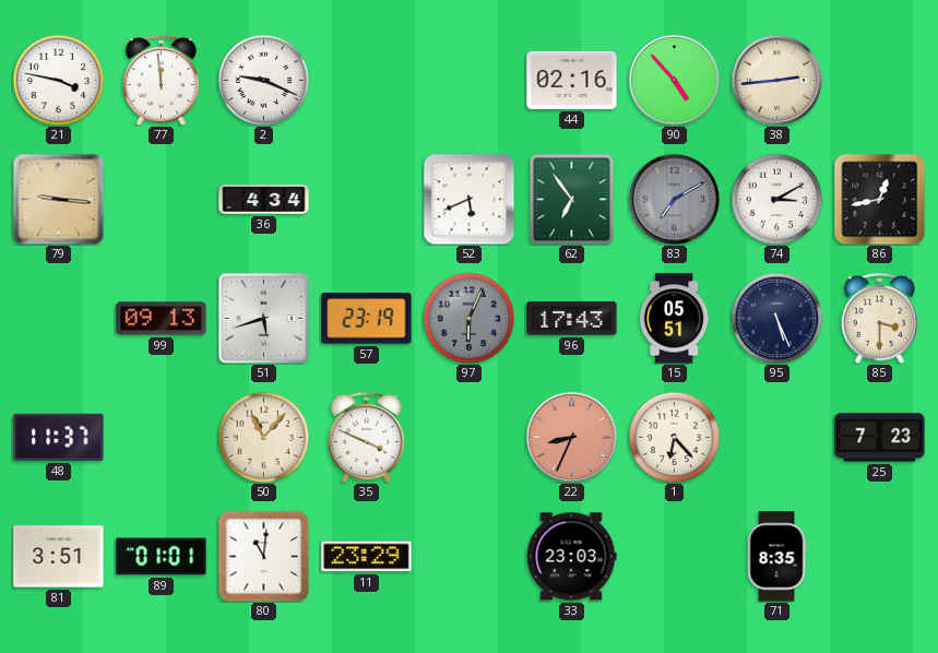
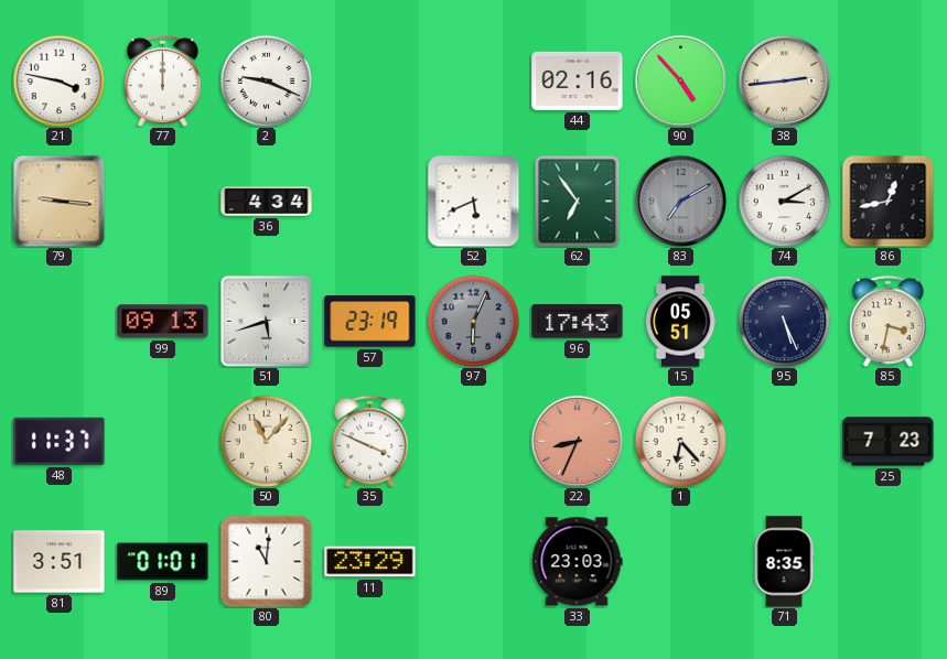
77: 11:59 -> 12:00
85: 3:30 -> 3:32
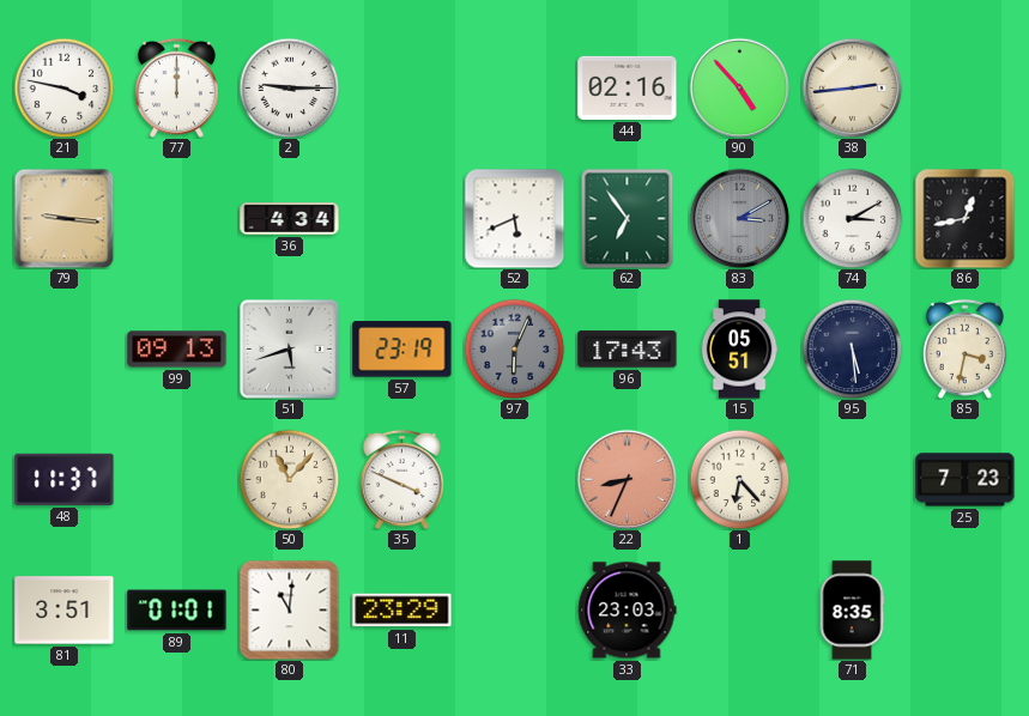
2: 9:19 -> 9:15
83: 7:10 -> 3:10
95: 5:26 -> 5:29
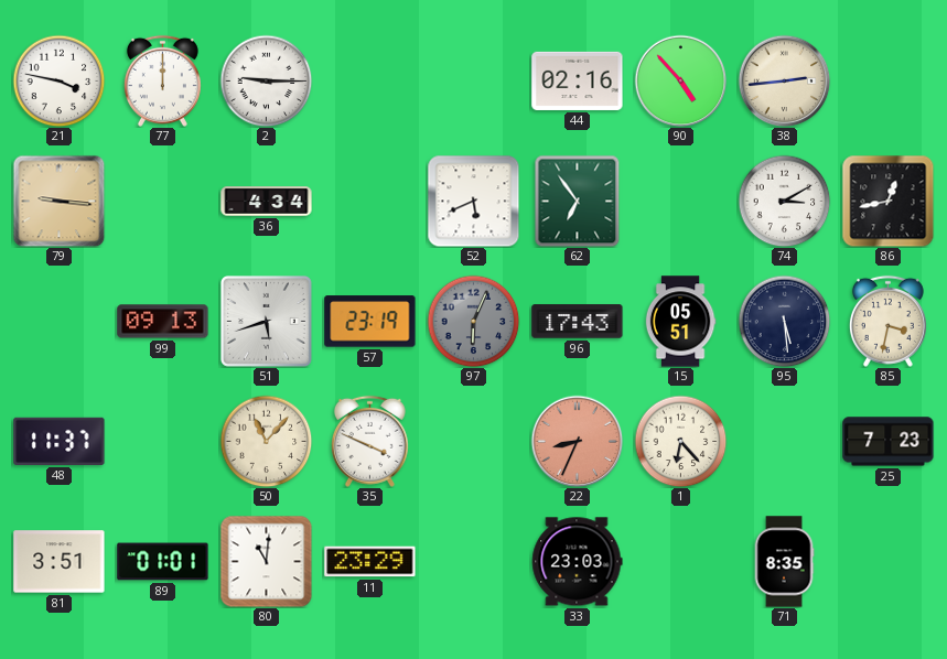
83: 3:10 -> none
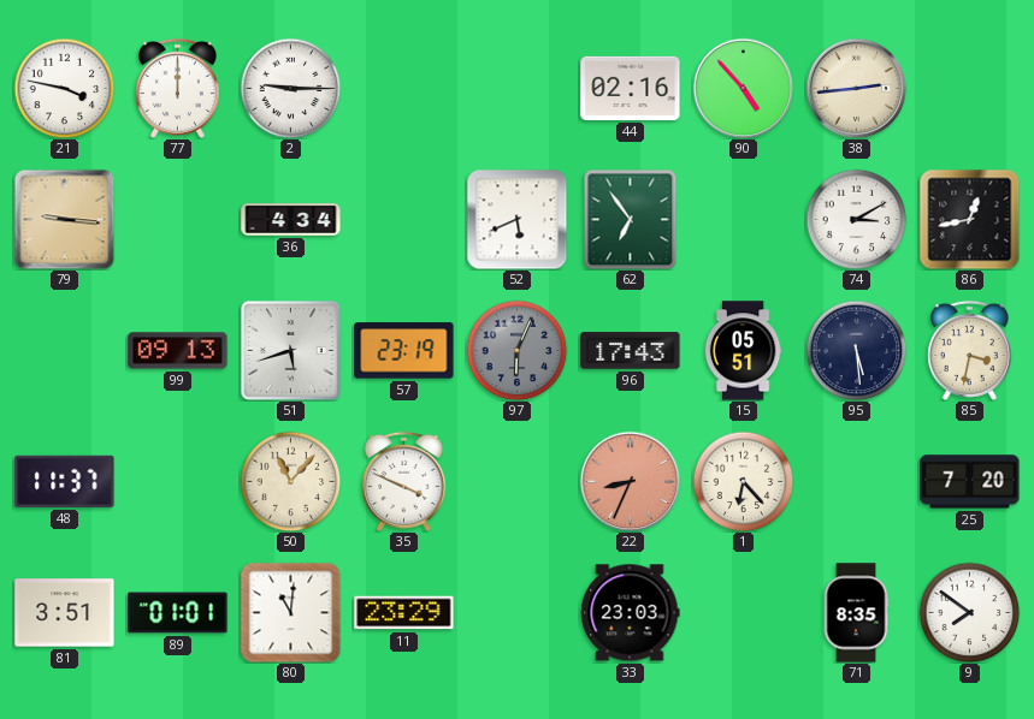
25: 7:23 -> 7:20
9: none -> 7:51
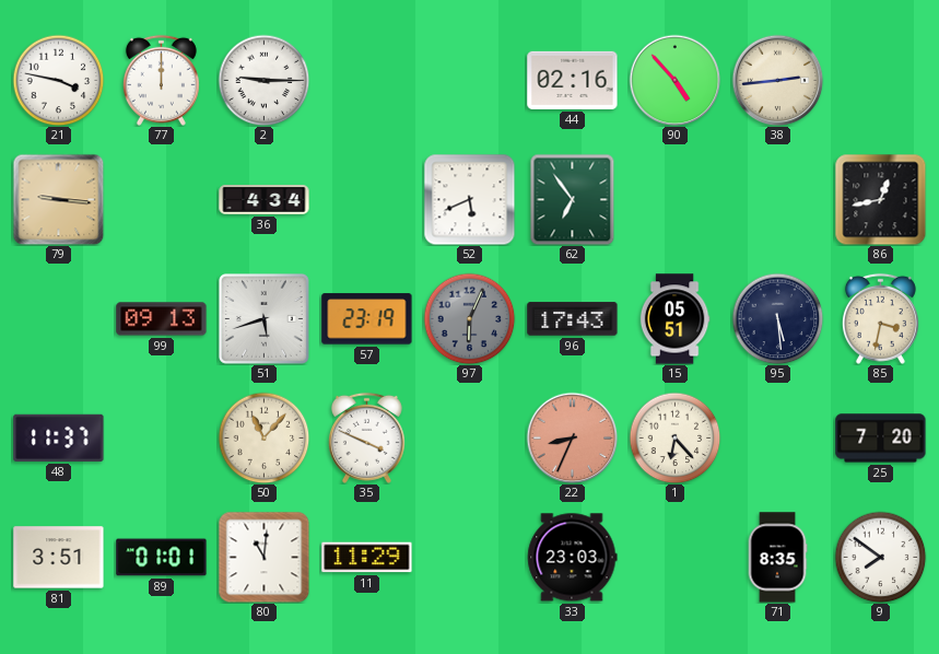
74: 3:10 -> none
11: 23:29 -> 11:29
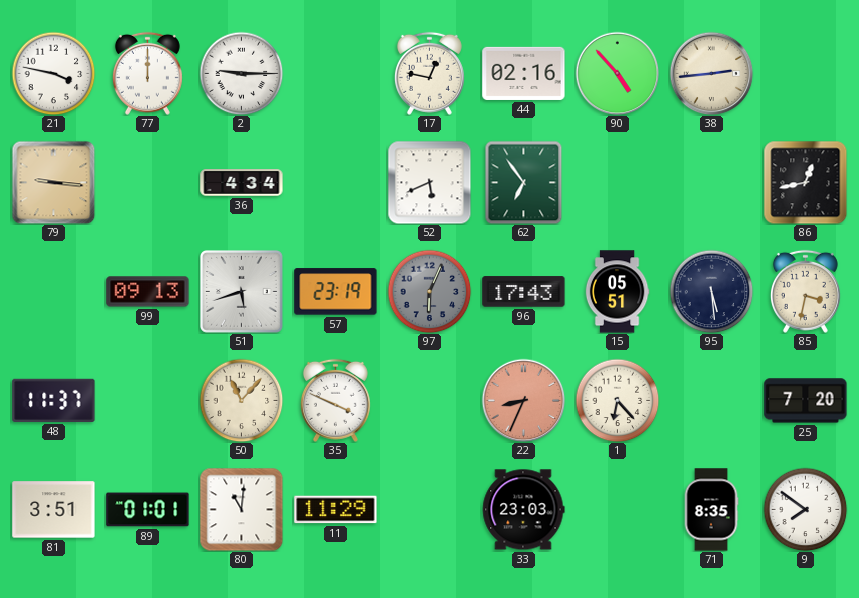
17: none -> 12:47
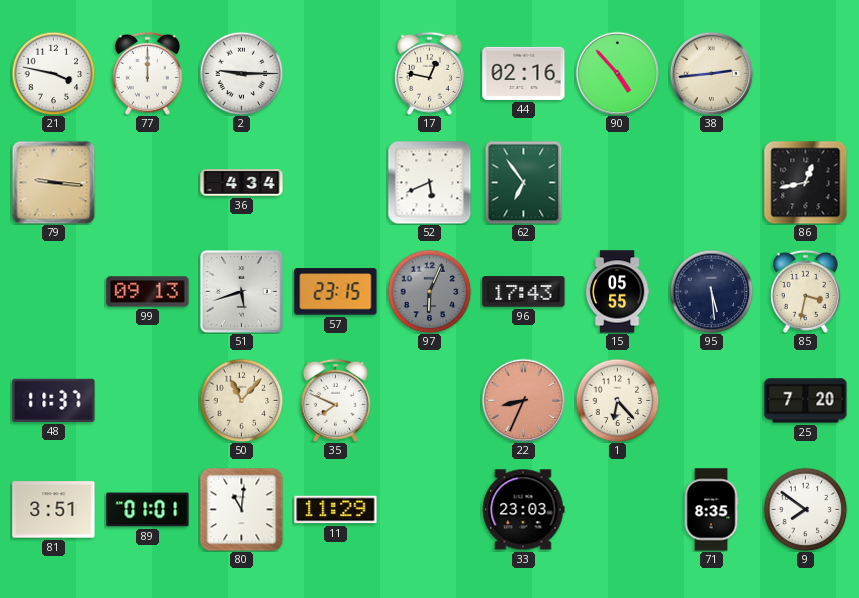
57: 23:19 -> 23:15
15: 05:51 -> 05:55
35: 3:49 -> 7:49
